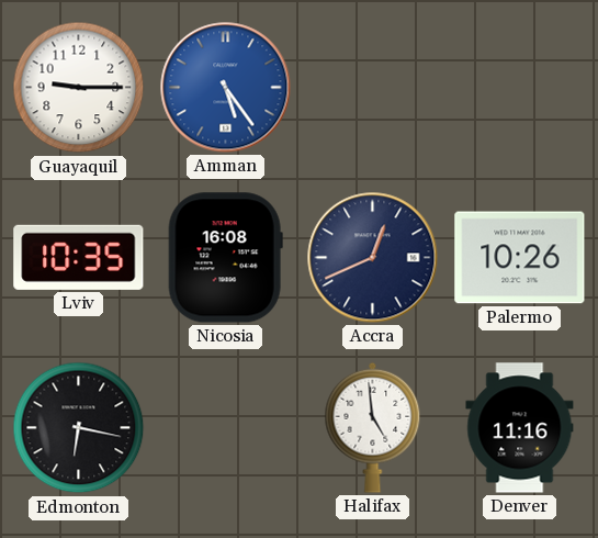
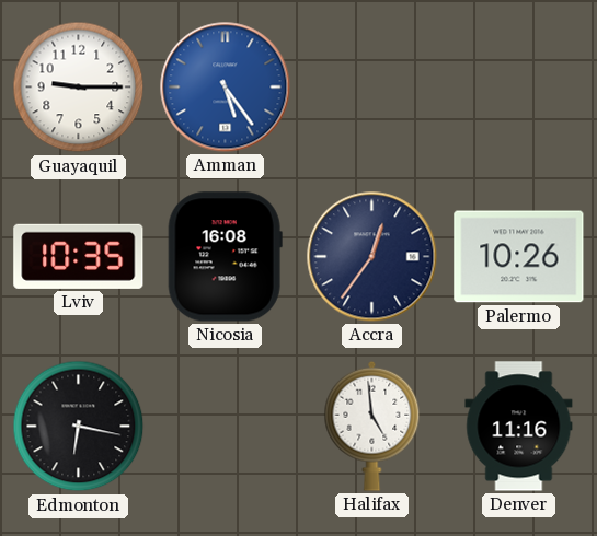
Accra: 12:41 -> 12:36
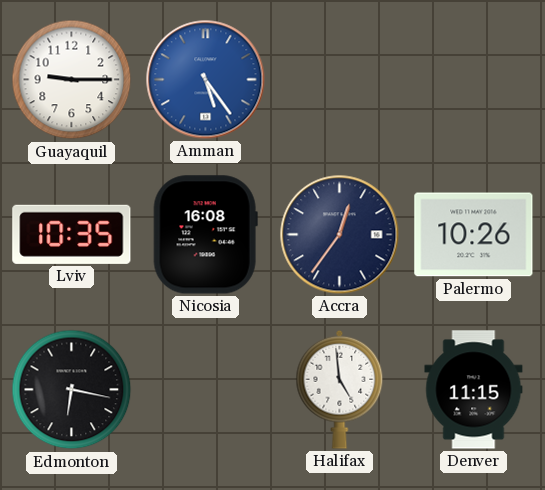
Denver: 11:16 -> 11:15
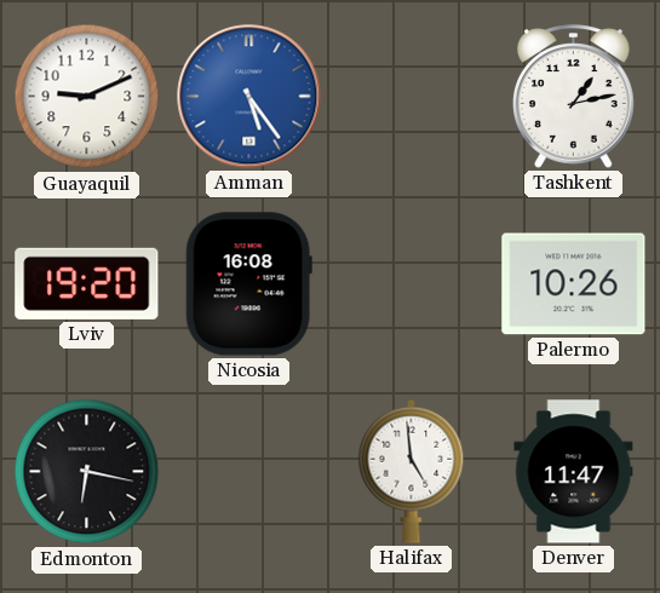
Guayaquil: 9:15 -> 9:11
Tashkent: none -> 1:13
Lviv: 10:35 -> 19:20
Accra: 12:36 -> none
Denver: 11:15 -> 11:47
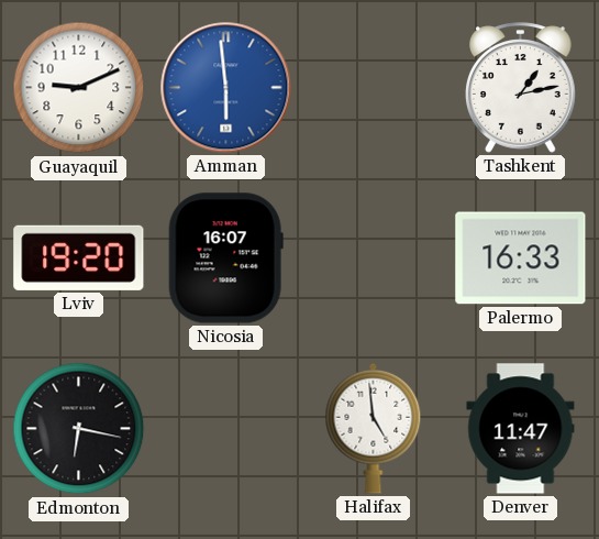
Amman: 5:24 -> 5:59
Nicosia: 16:08 -> 16:07
Palermo: 10:26 -> 16:33
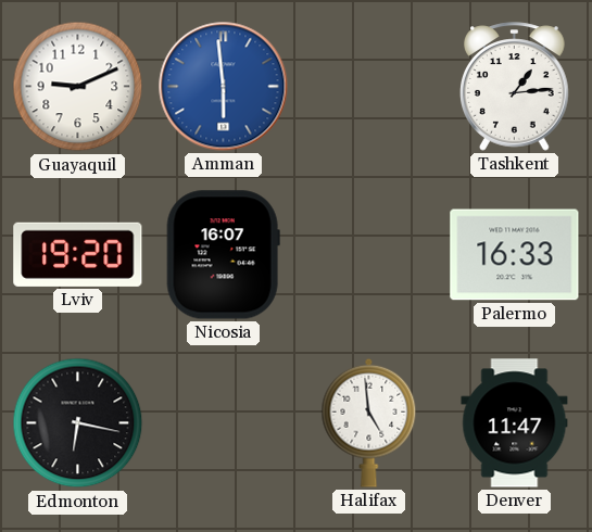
Tashkent: 1:13 -> 1:14
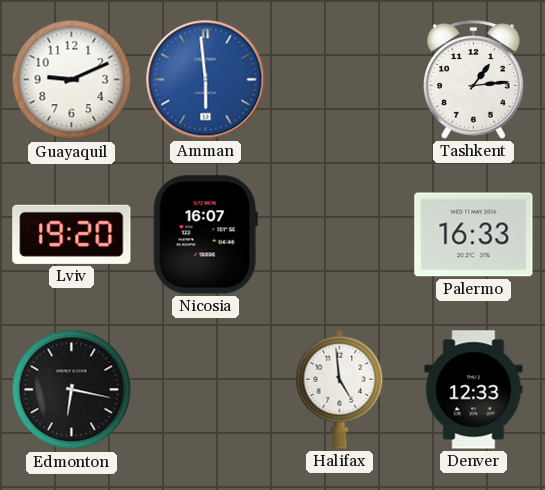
Denver: 11:47 -> 12:33
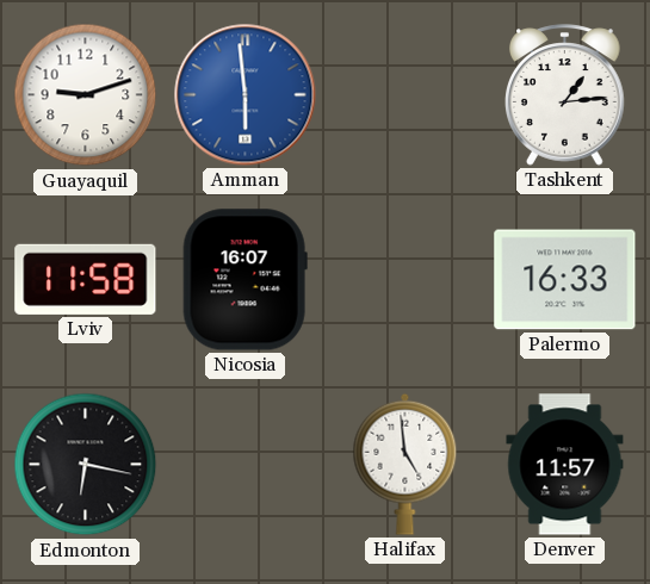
Guayaquil: 9:11 -> 9:12
Lviv: 19:20 -> 11:58
Denver: 12:33 -> 11:57
